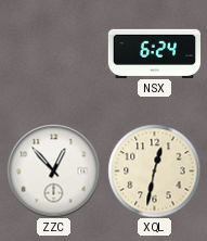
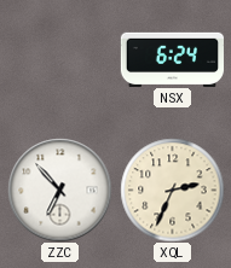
ZZC: 12:53 -> 6:53
XQL: 12:32 -> 2:34
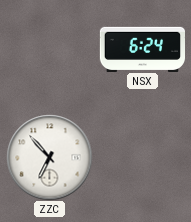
XQL: 2:34 -> none
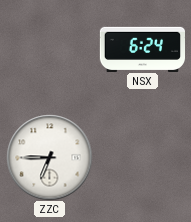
ZZC: 6:53 -> 6:45
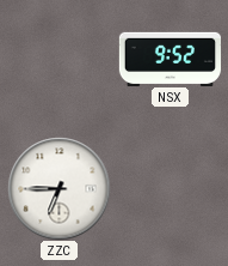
NSX: 6:24 -> 9:52
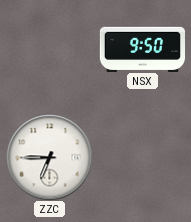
NSX: 9:52 -> 9:50
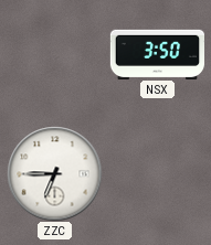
NSX: 9:50 -> 3:50
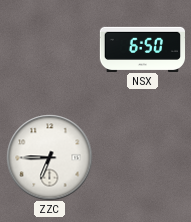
NSX: 3:50 -> 6:50
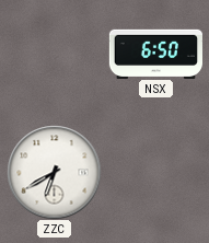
ZZC: 6:45 -> 6:40
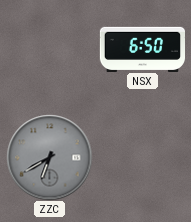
ZZC dial: white -> grey
